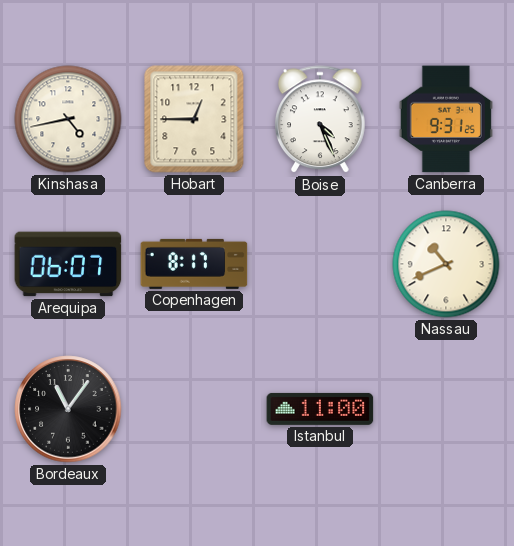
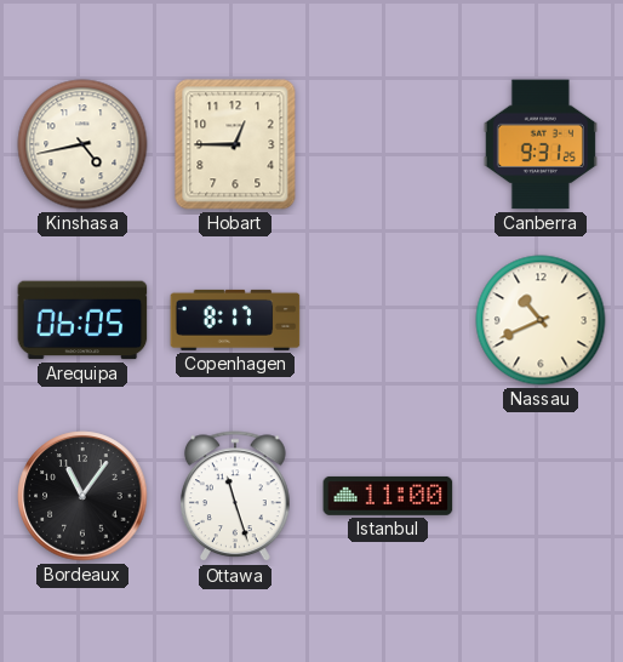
Boise: 4:26 -> none
Arequipa: 06:07 -> 06:05
Ottawa: none -> 11:27
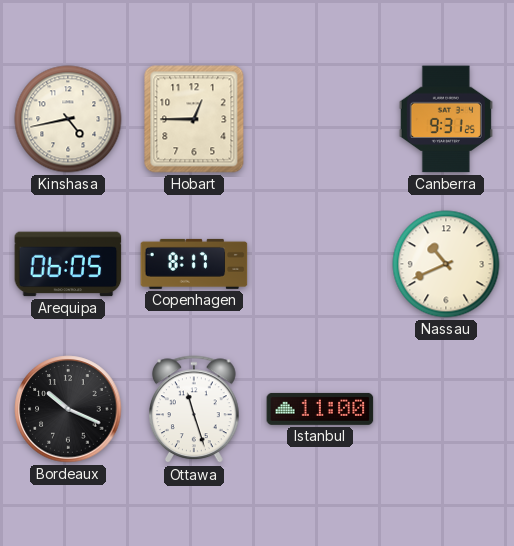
Bordeaux: 11:06 -> 10:19
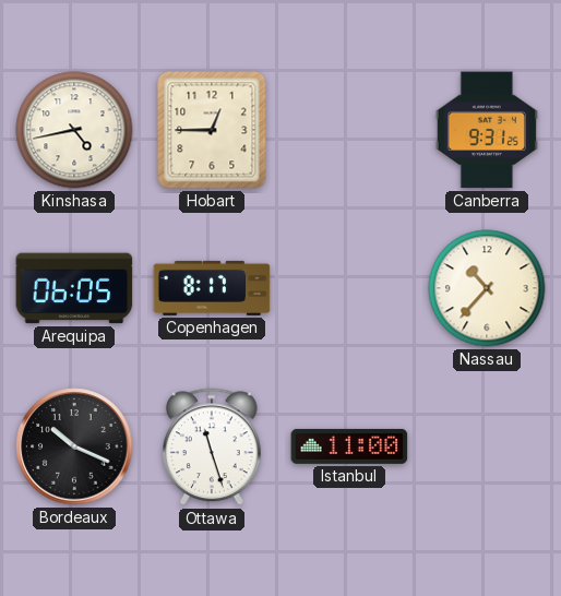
Nassau: 10:41 -> 10:37
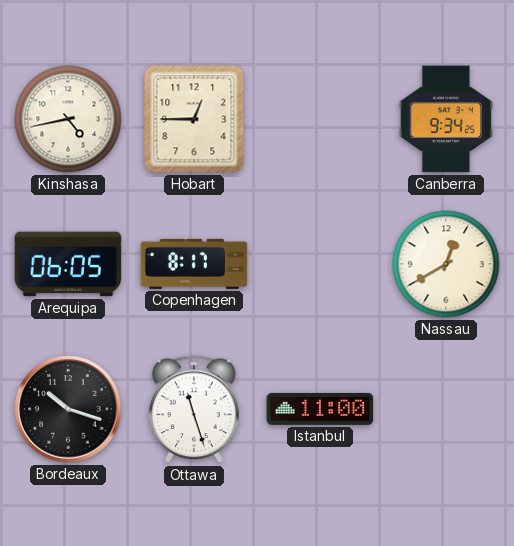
Canberra: 9:31 -> 9:34
Nassau: 10:37 -> 12:40
Bordeaux: 10:19 -> 10:18
